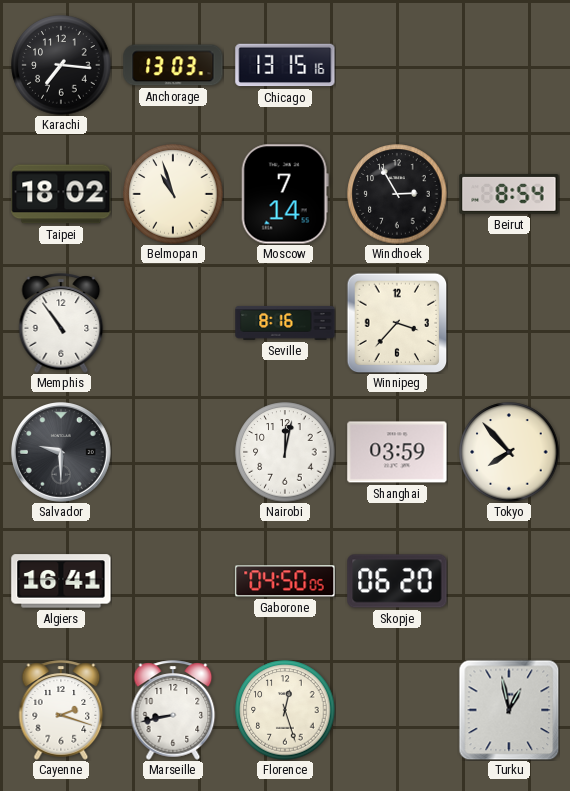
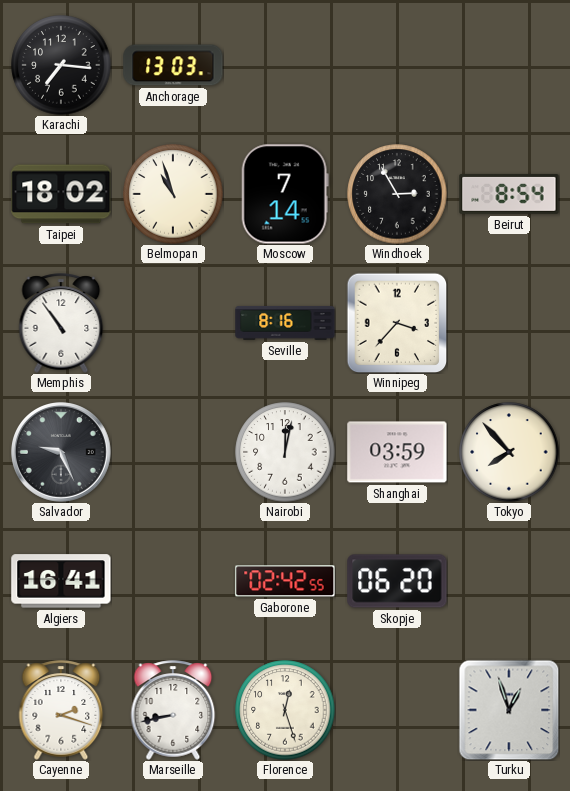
Chicago: 13:15 -> none
Salvador: 9:30 -> 9:26
Gaborone: 04:50 -> 02:42
Turku: 12:58 -> 12:57
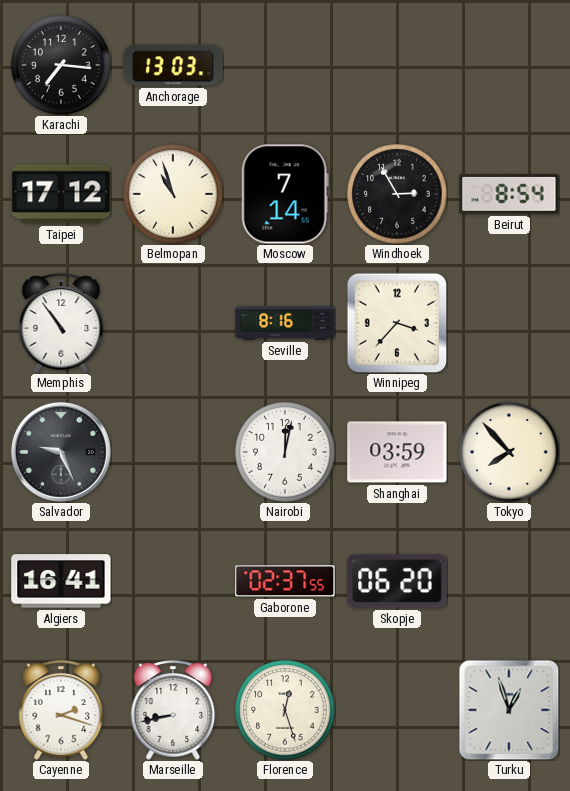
Taipei: 18:02 -> 17:12
Gaborone: 02:42 -> 02:37
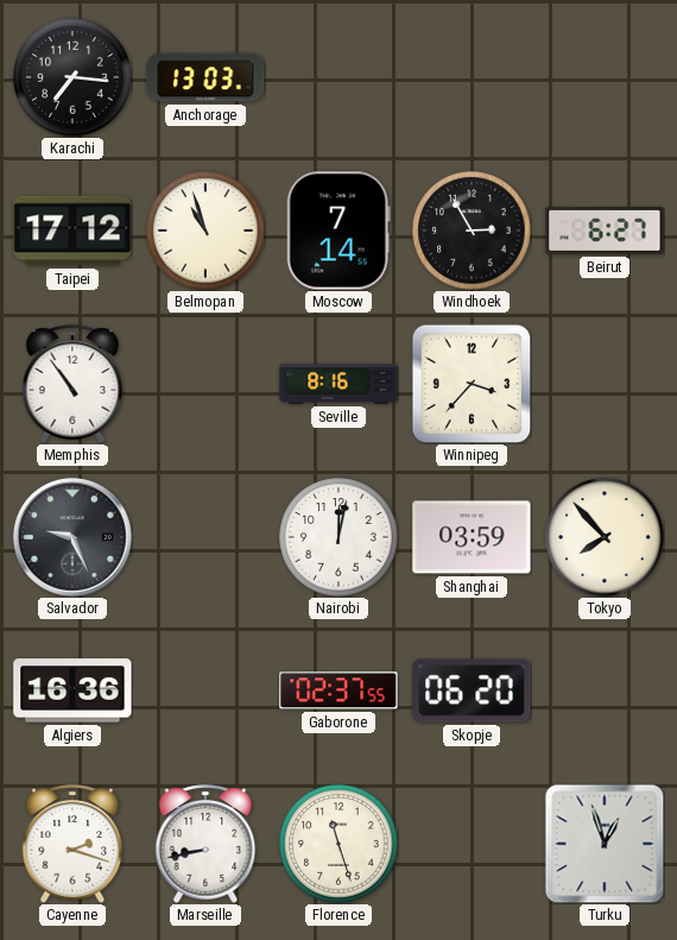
Beirut: 8:54 -> 6:27
Algiers: 16:41 -> 16:36
Florence: 12:27 -> 11:27
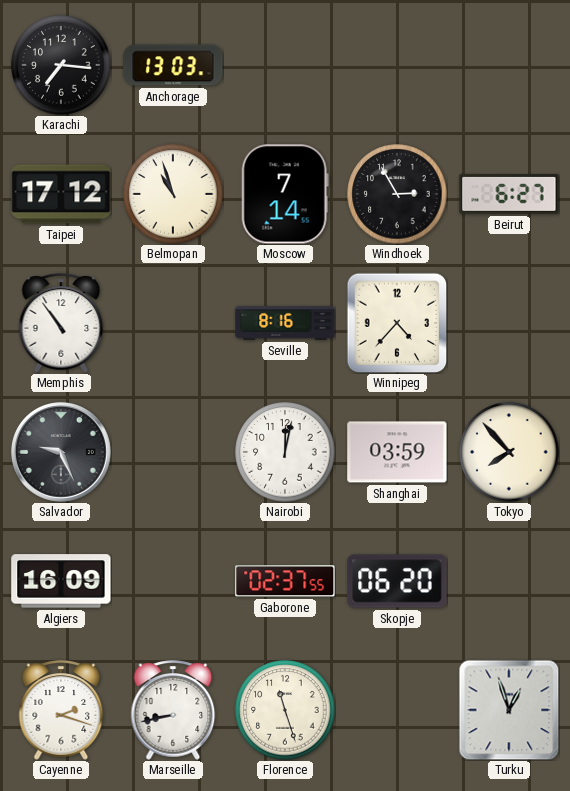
Winnipeg: 3:37 -> 4:37
Algiers: 16:36 -> 16:09
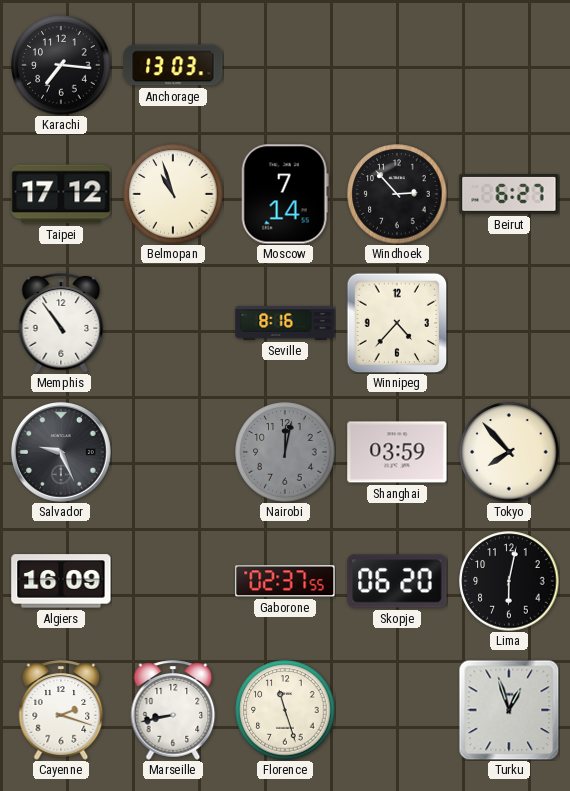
Windhoek: 2:55 -> 2:53
Nairobi dial: white -> grey
Lima: none -> 6:02
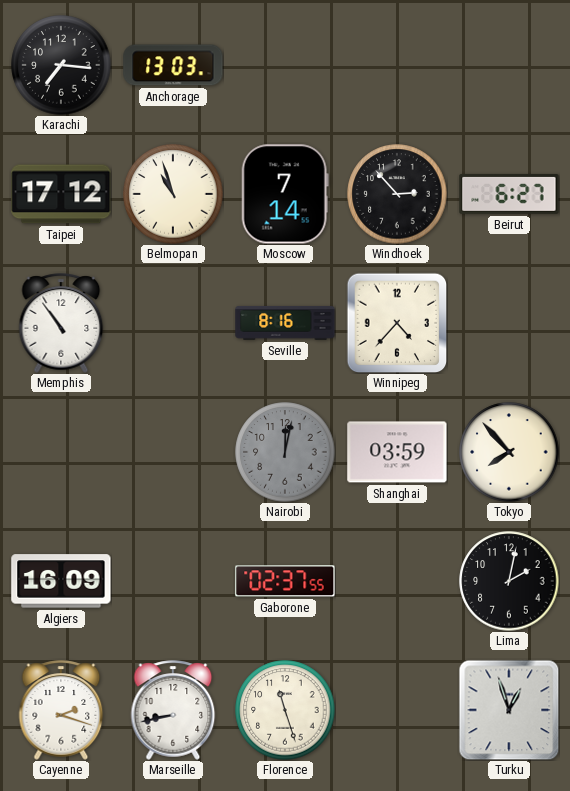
Salvador: 9:26 -> none
Skopje: 06:20 -> none
Lima: 6:02 -> 2:02
